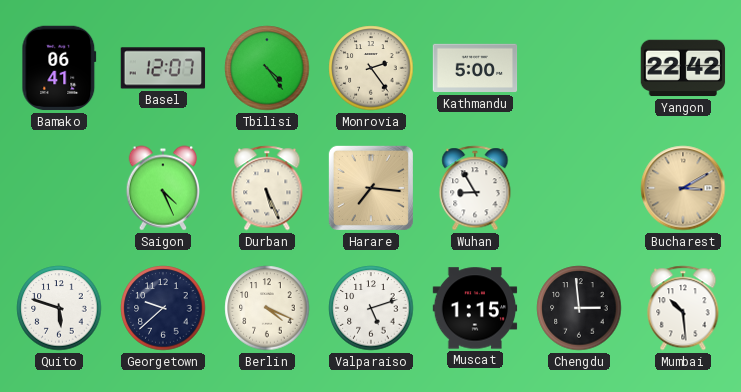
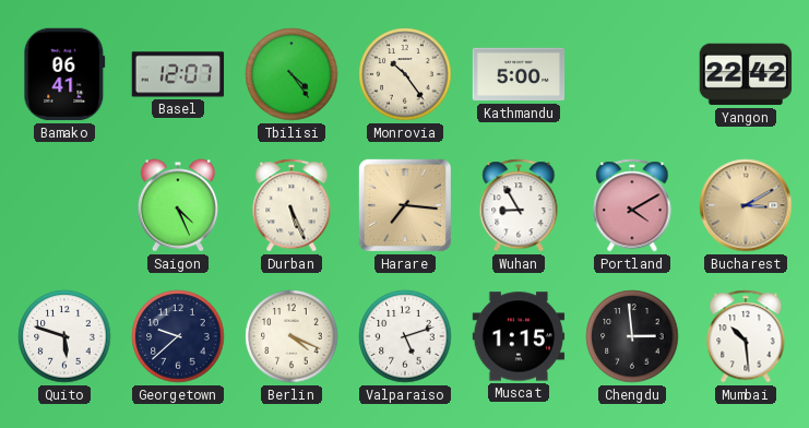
Monrovia: 2:24 -> 10:24
Portland: none -> 4:10
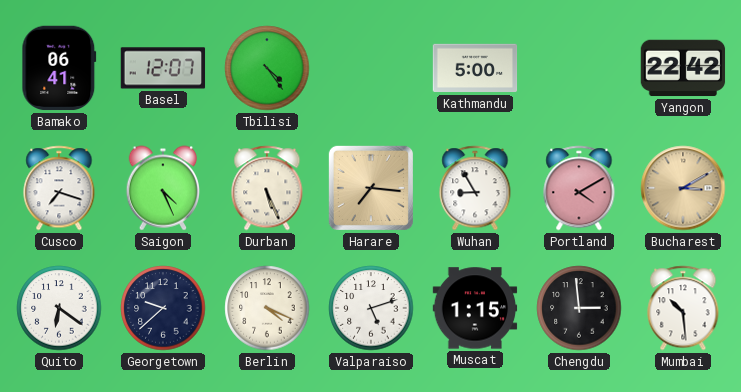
Monrovia: 10:24 -> none
Cusco: none -> 7:18
Quito: 5:48 -> 6:21
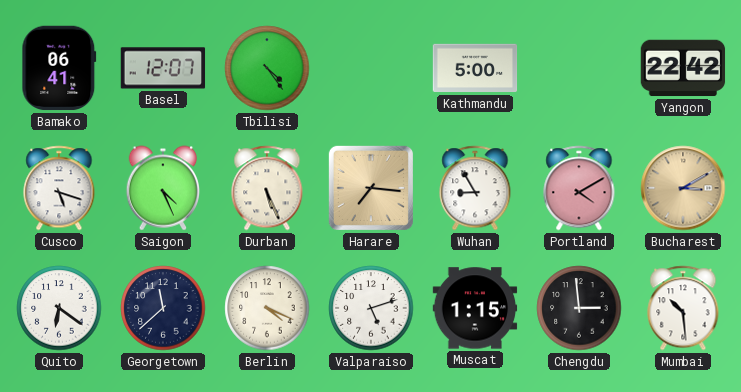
Cusco: 7:18 -> 5:18
Georgetown: 9:38 -> 11:38
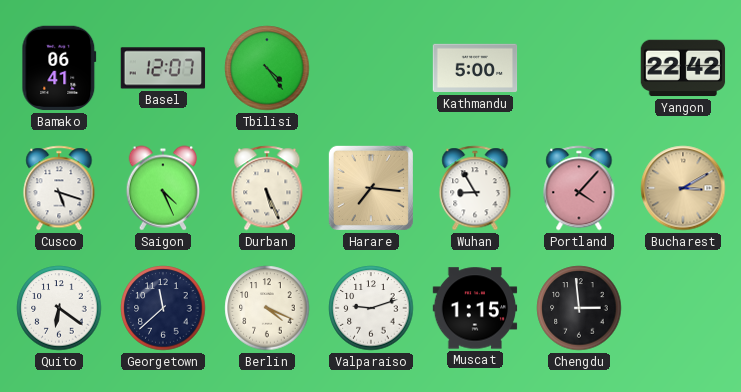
Portland: 4:10 -> 4:07
Valparaiso: 5:12 -> 9:12
Mumbai: 10:29 -> none
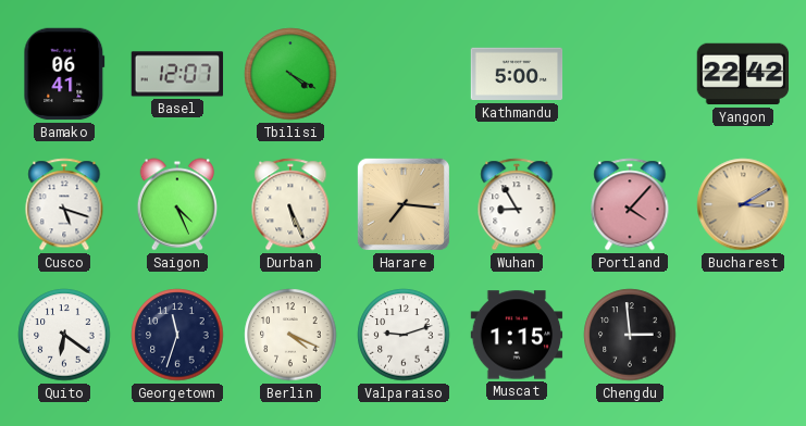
Tbilisi: 4:24 -> 4:20
Georgetown: 11:38 -> 11:33
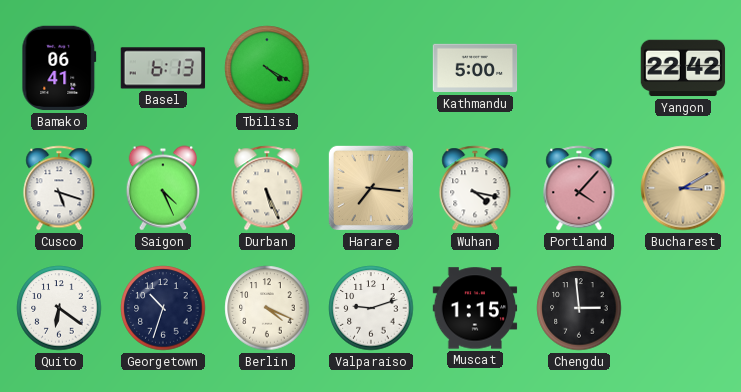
Basel: 12:07 -> 6:13
Wuhan: 8:55 -> 4:17
Georgetown: 11:33 -> 10:33
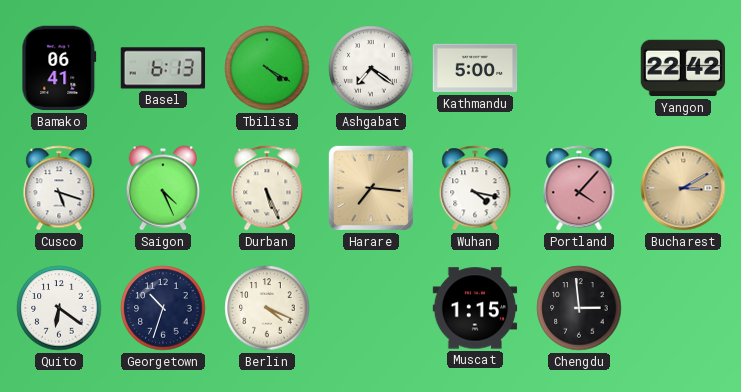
Ashgabat: none -> 7:21
Valparaiso: 9:12 -> none
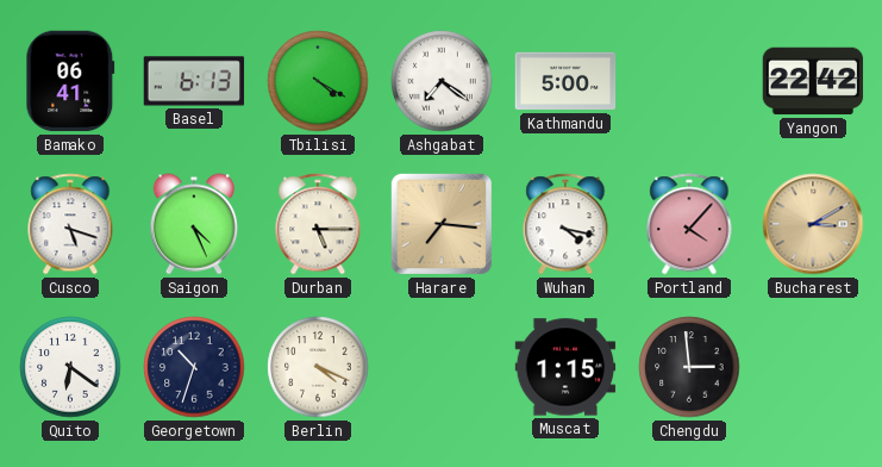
Durban: 5:26 -> 5:15
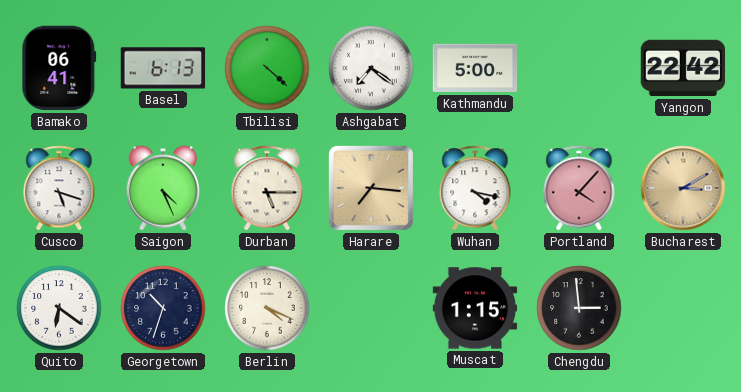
Tbilisi: 4:20 -> 4:22
